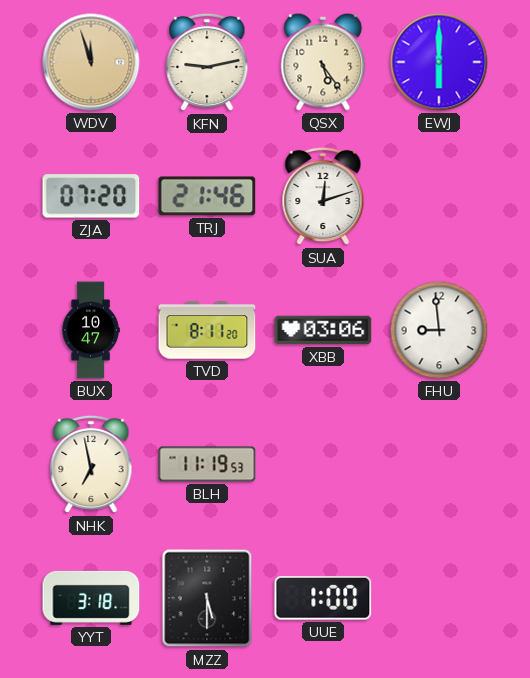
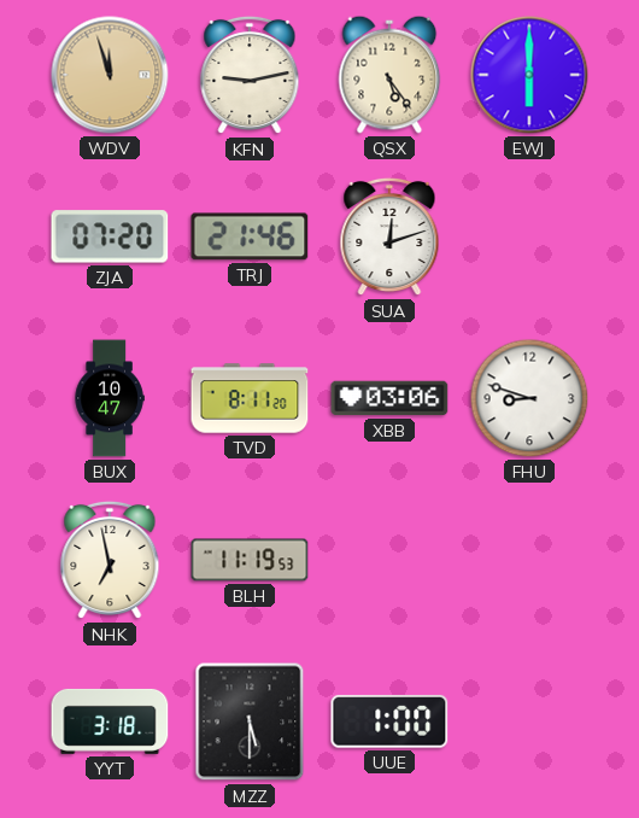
FHU: 8:59 -> 8:48
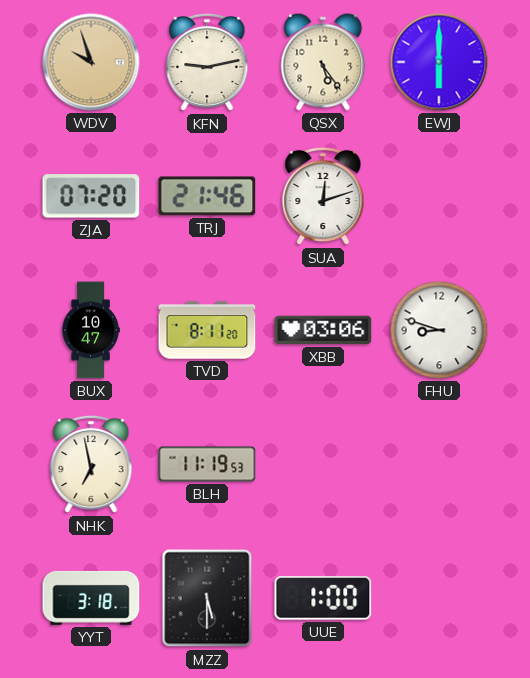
WDV: 11:57 -> 9:57
